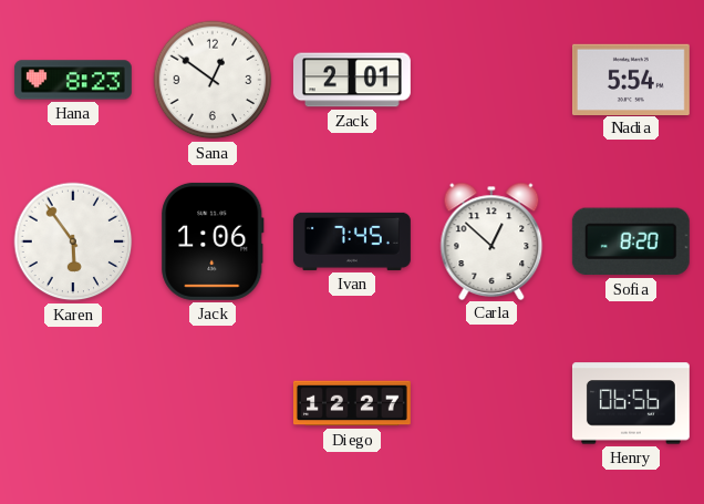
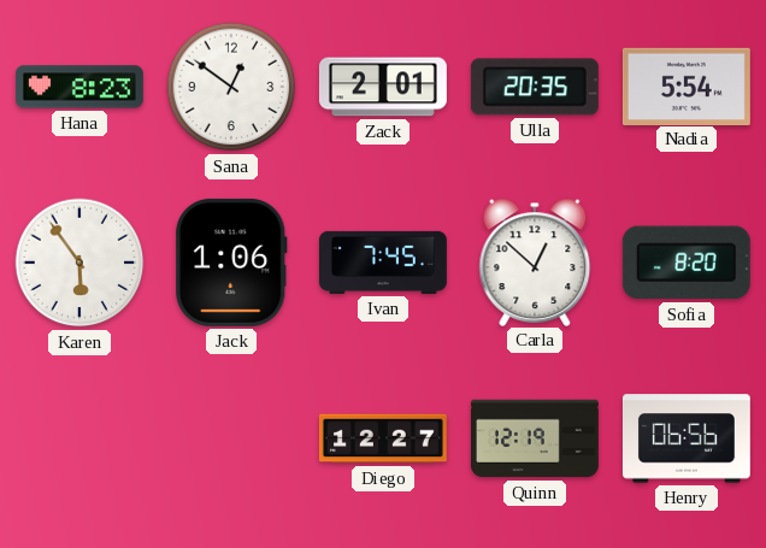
Ulla: none -> 20:35
Quinn: none -> 12:19
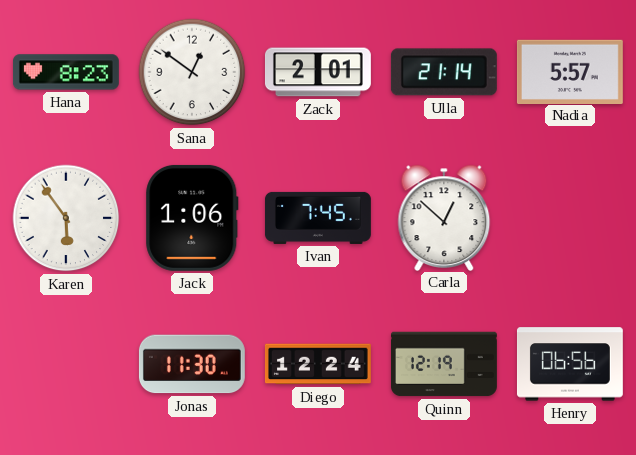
Ulla: 20:35 -> 21:14
Nadia: 5:54 -> 5:57
Sofia: 8:20 -> none
Jonas: none -> 11:30
Diego: 12:27 -> 12:24
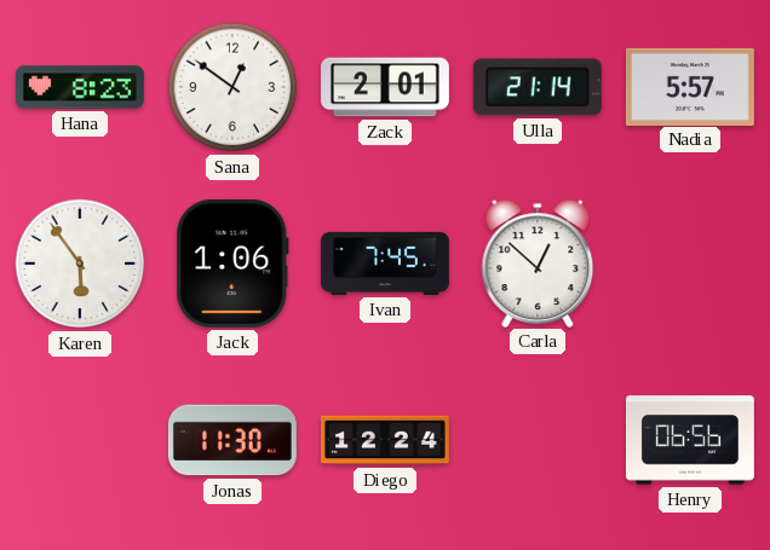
Quinn: 12:19 -> none
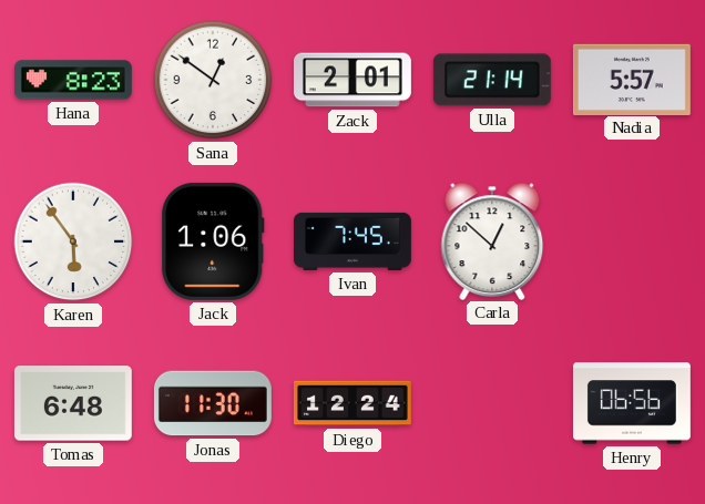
Tomas: none -> 6:48
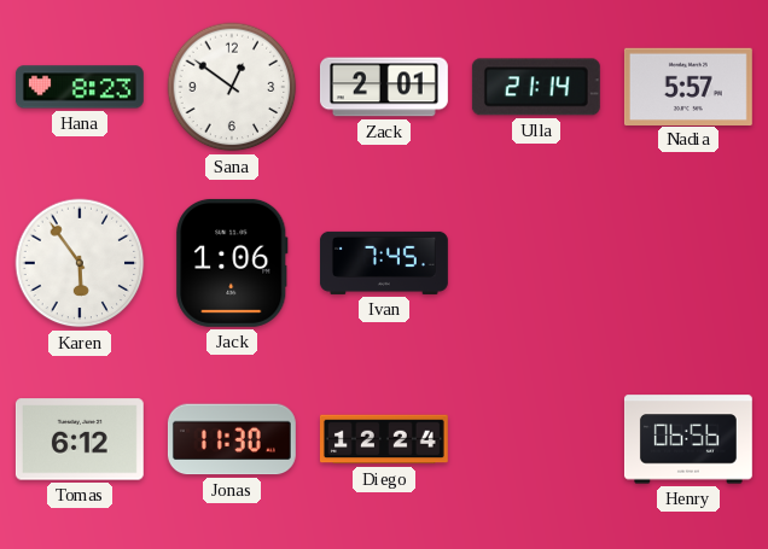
Carla: 12:52 -> none
Tomas: 6:48 -> 6:12
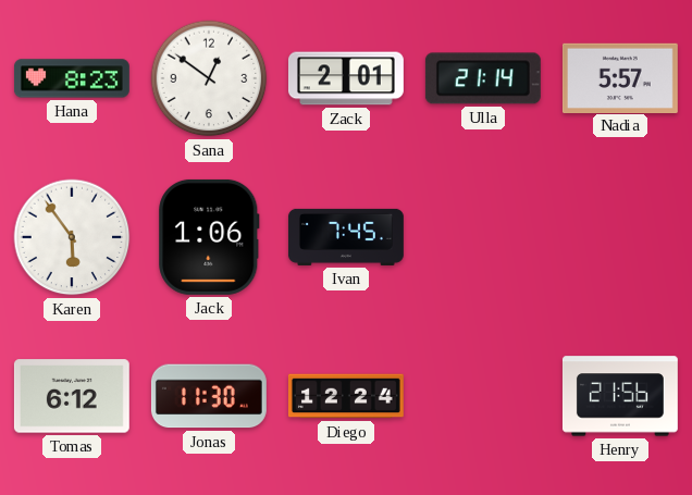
Henry: 06:56 -> 21:56
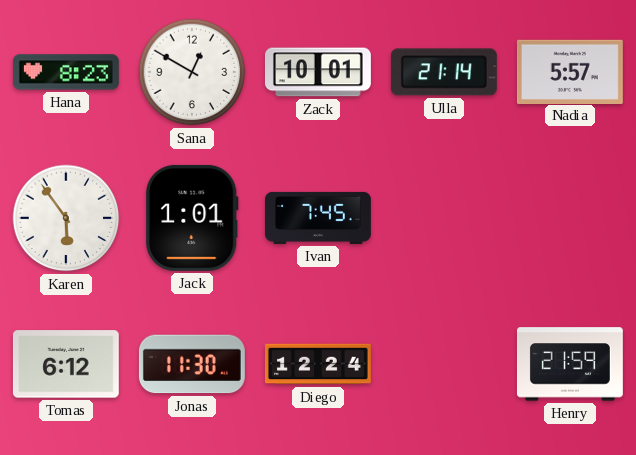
Sana: 12:51 -> 12:50
Zack: 2:01 -> 10:01
Jack: 1:06 -> 1:01
Henry: 21:56 -> 21:59
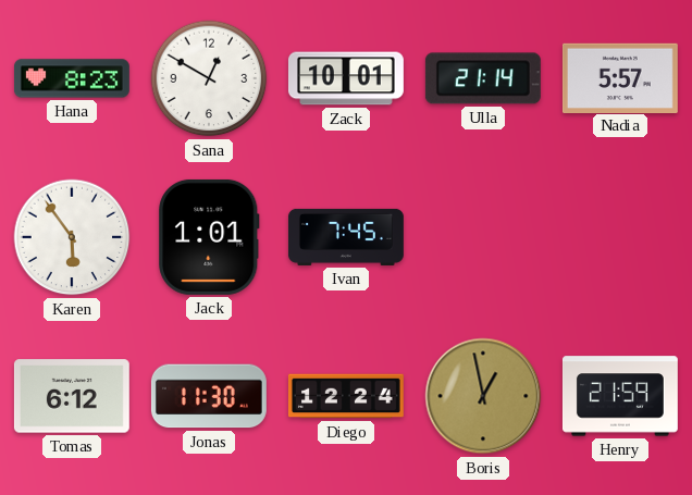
Boris: none -> 12:58
